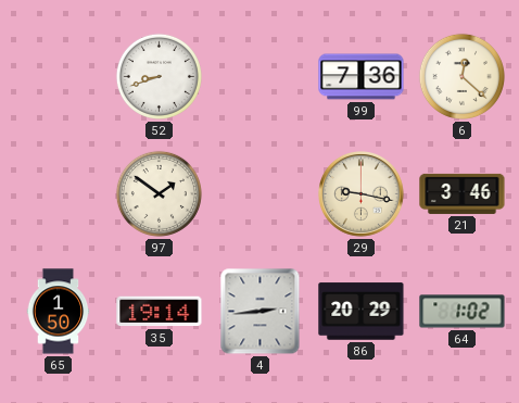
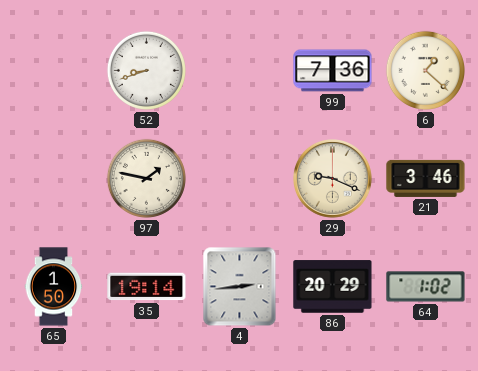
6: 12:22 -> 1:22
97: 1:51 -> 1:47
29: 9:17 -> 9:19
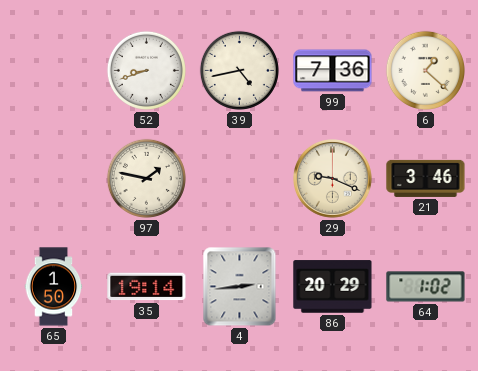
39: none -> 4:43
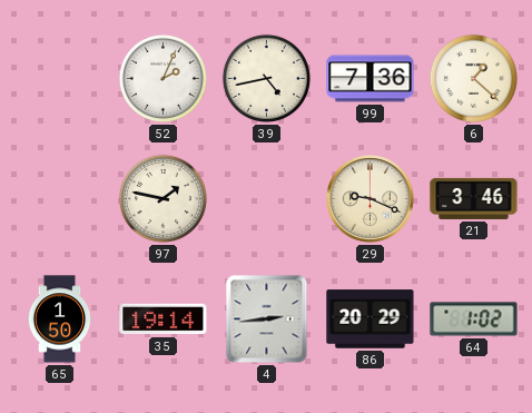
52: 8:42 -> 2:04
